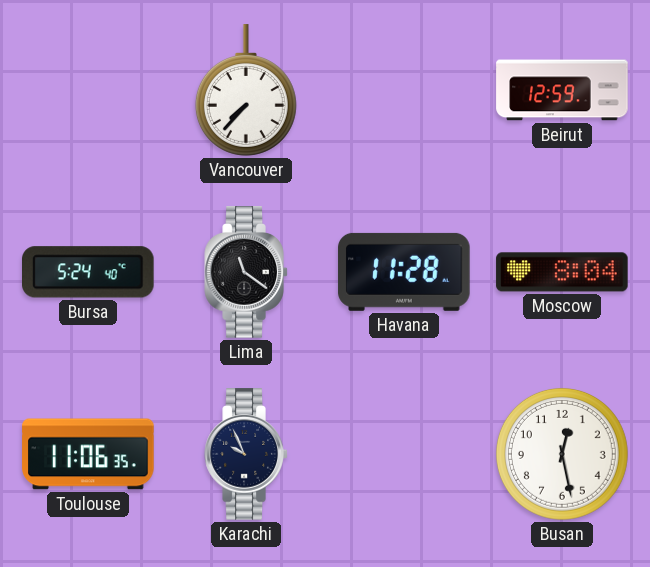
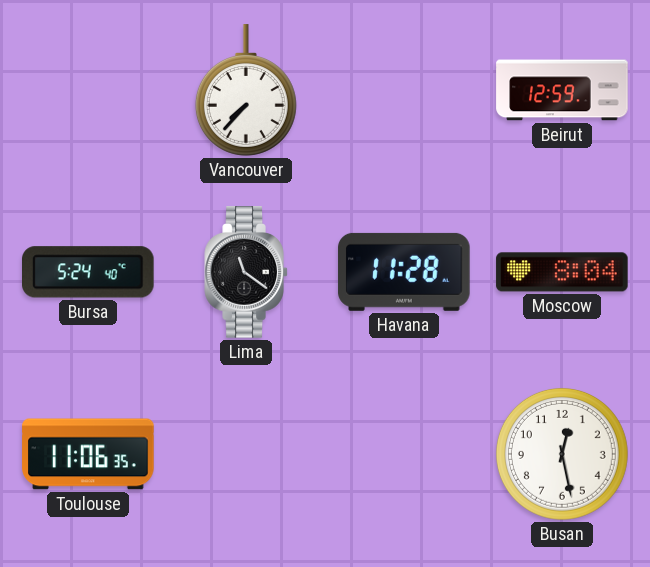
Karachi: 9:56 -> none
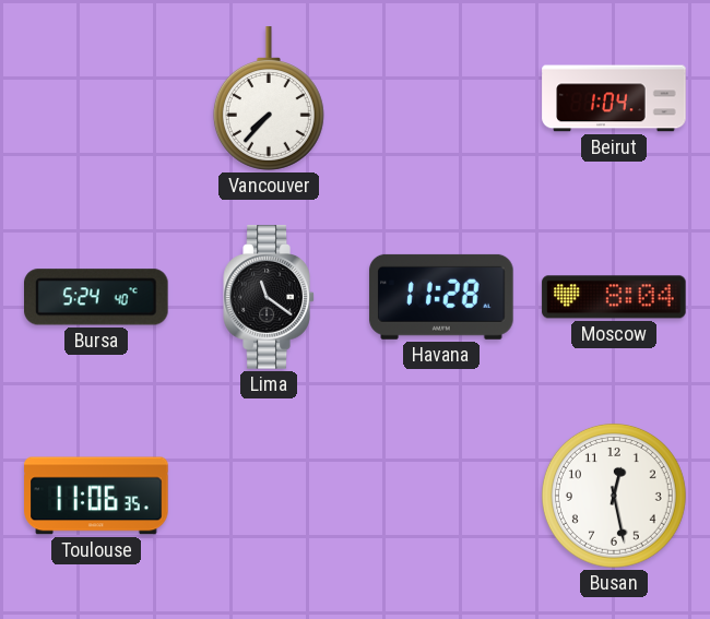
Beirut: 12:59 -> 1:04
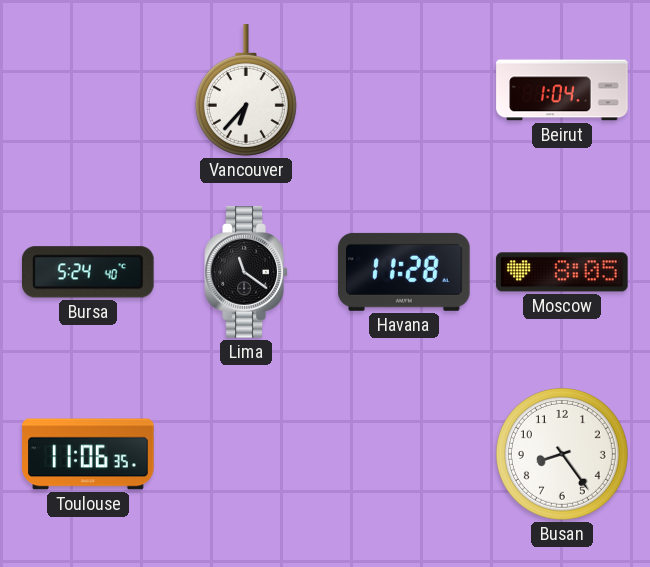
Vancouver: 7:37 -> 6:37
Moscow: 8:04 -> 8:05
Busan: 12:28 -> 8:24
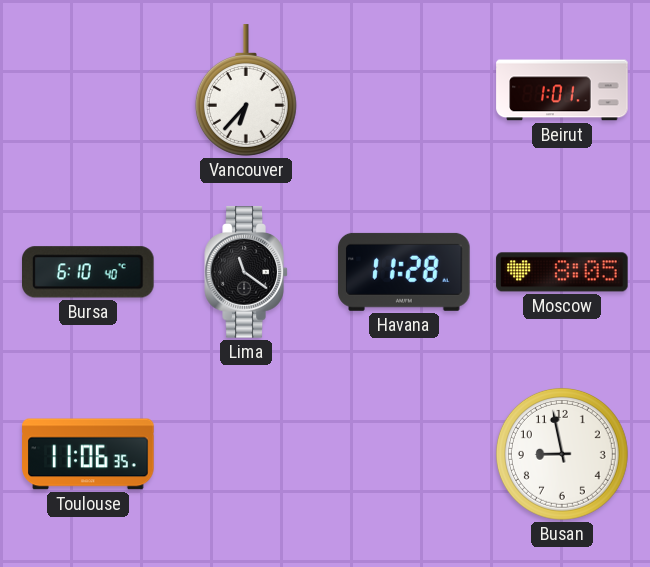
Beirut: 1:04 -> 1:01
Bursa: 5:24 -> 6:10
Busan: 8:24 -> 8:58
